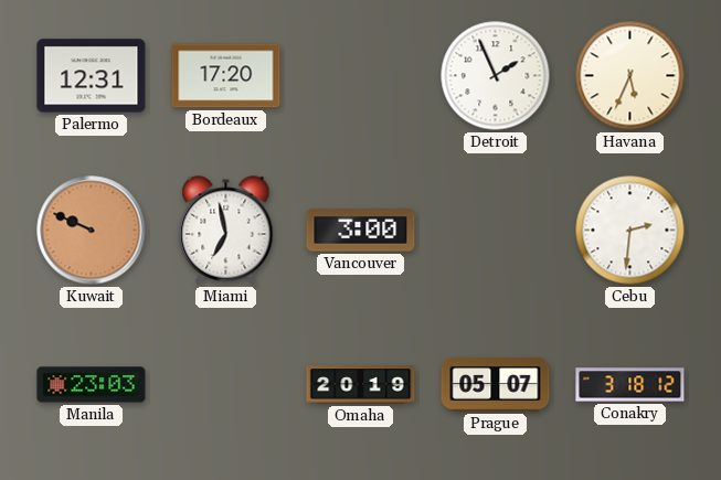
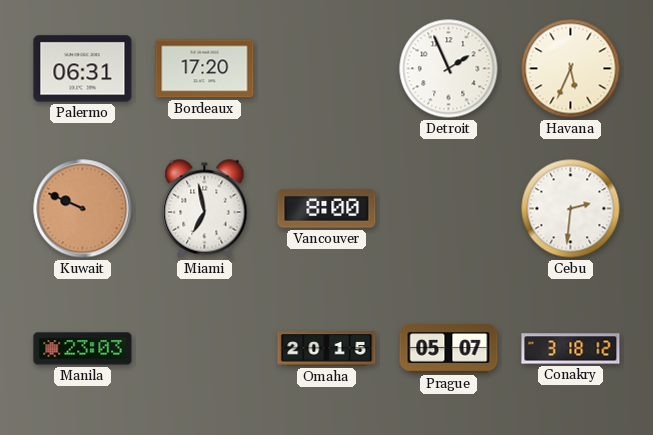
Palermo: 12:31 -> 06:31
Vancouver: 3:00 -> 8:00
Omaha: 20:19 -> 20:15
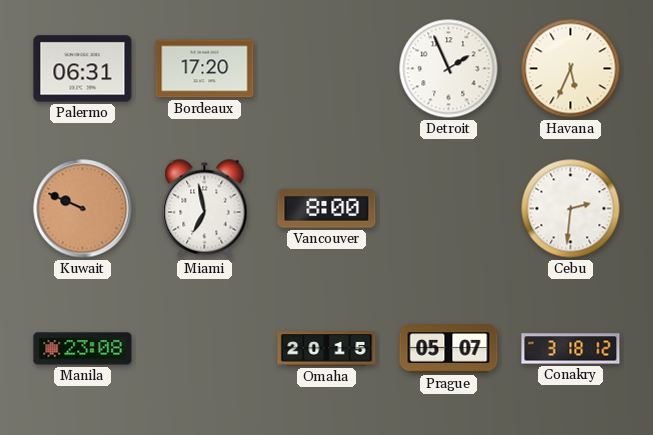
Manila: 23:03 -> 23:08
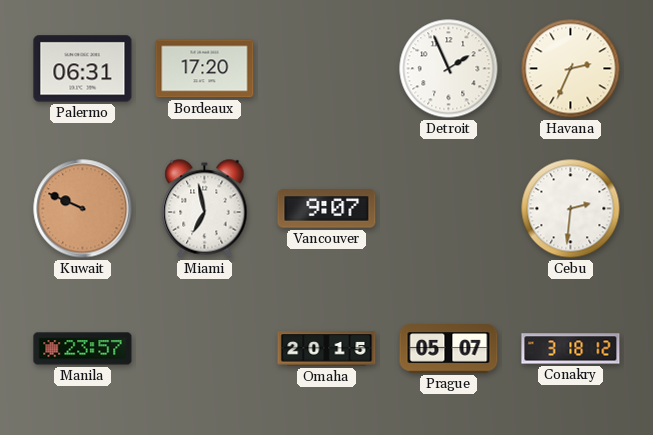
Havana: 5:34 -> 2:34
Vancouver: 8:00 -> 9:07
Manila: 23:08 -> 23:57
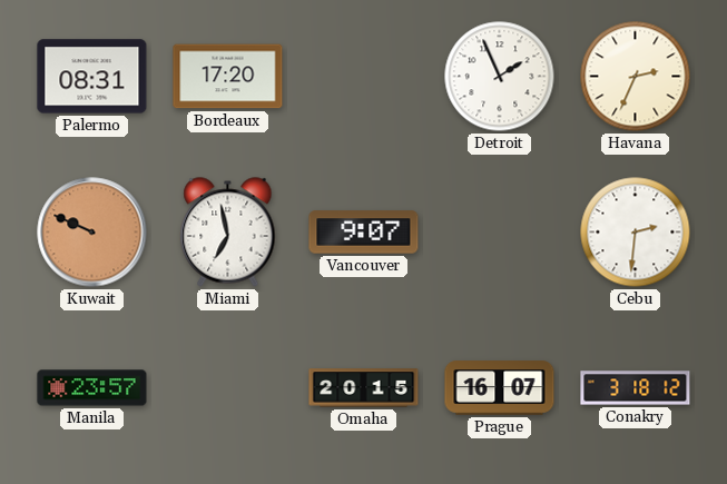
Palermo: 06:31 -> 08:31
Prague: 05:07 -> 16:07
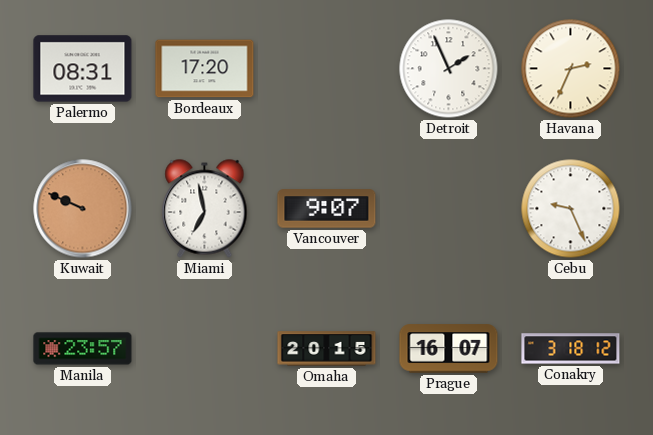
Cebu: 2:31 -> 9:26
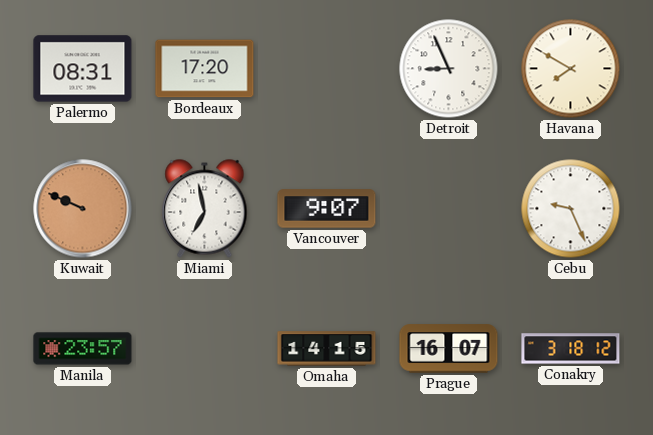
Detroit: 1:56 -> 8:56
Havana: 2:34 -> 7:50
Omaha: 20:15 -> 14:15
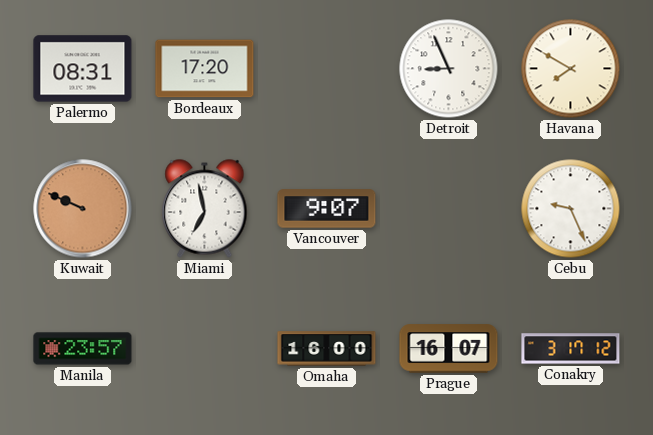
Omaha: 14:15 -> 16:00
Conakry: 3:18 -> 3:17
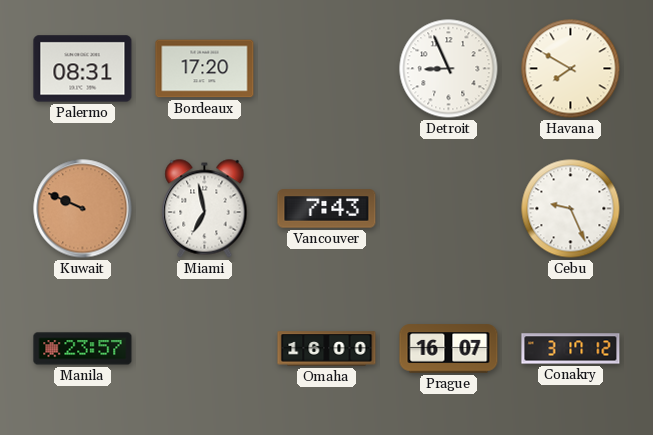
Vancouver: 9:07 -> 7:43
